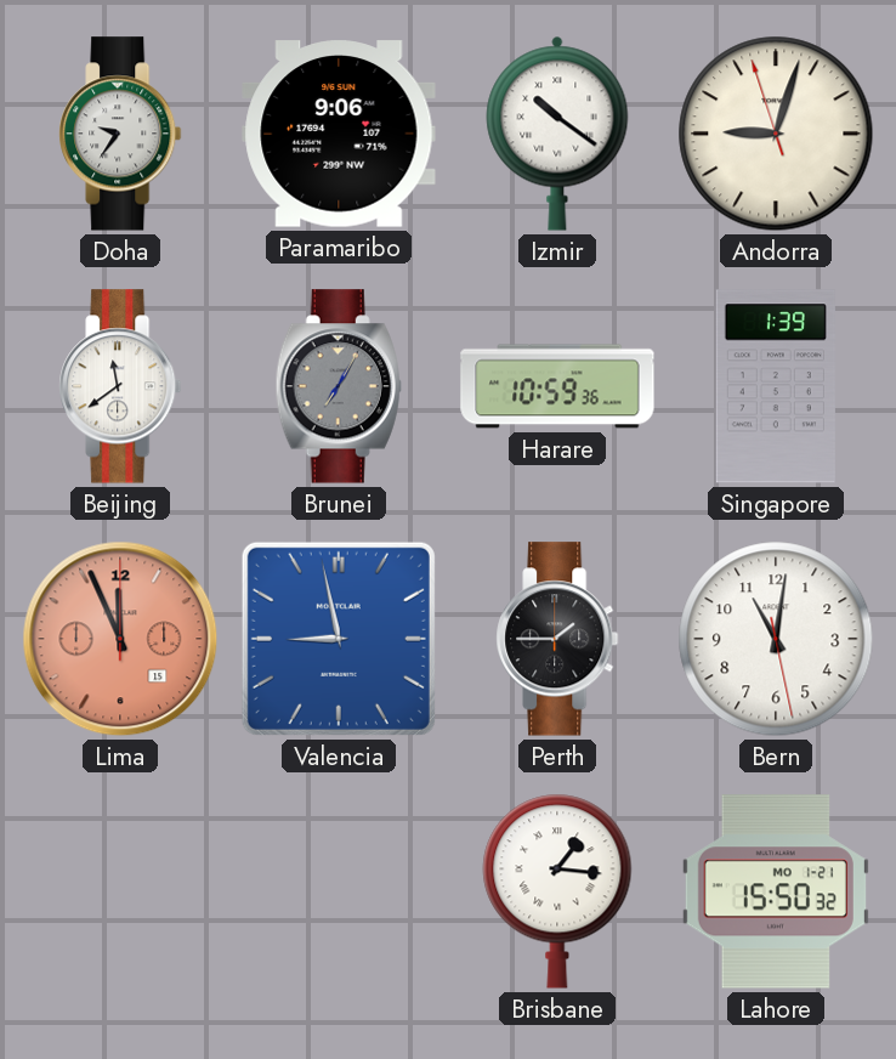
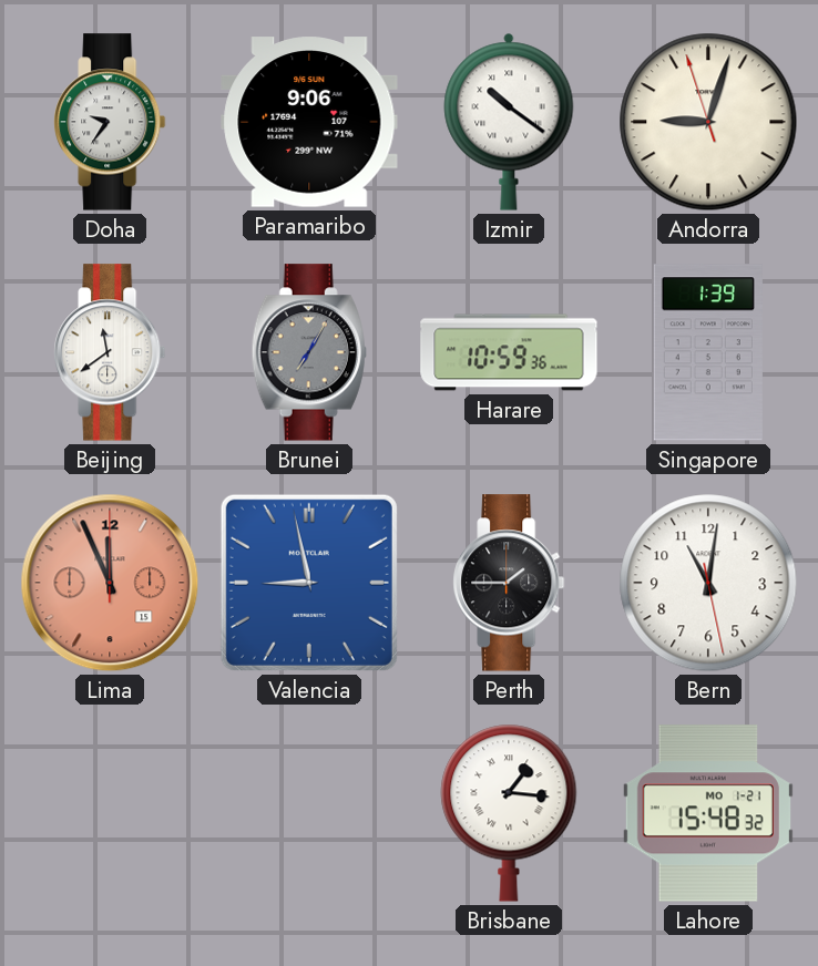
Lahore: 15:50 -> 15:48
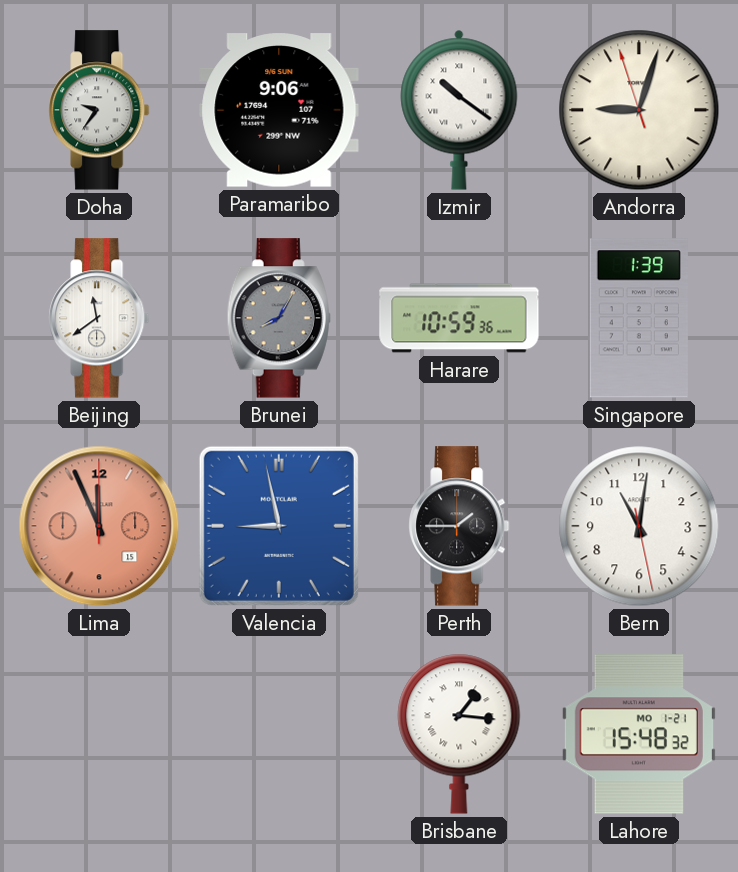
Brunei: 7:05 -> 8:05
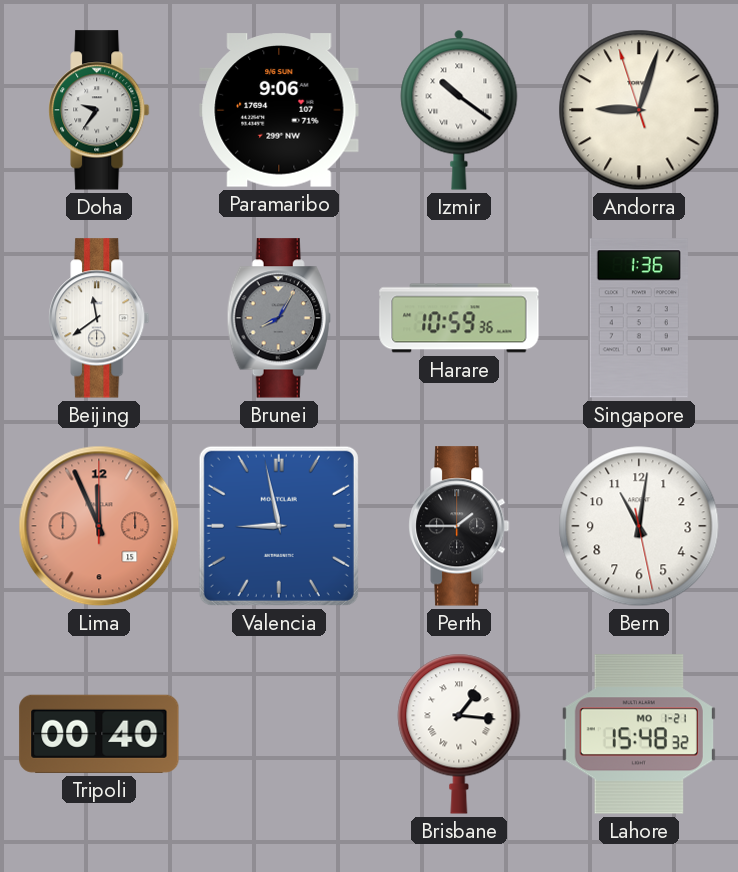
Singapore: 1:39 -> 1:36
Tripoli: none -> 00:40
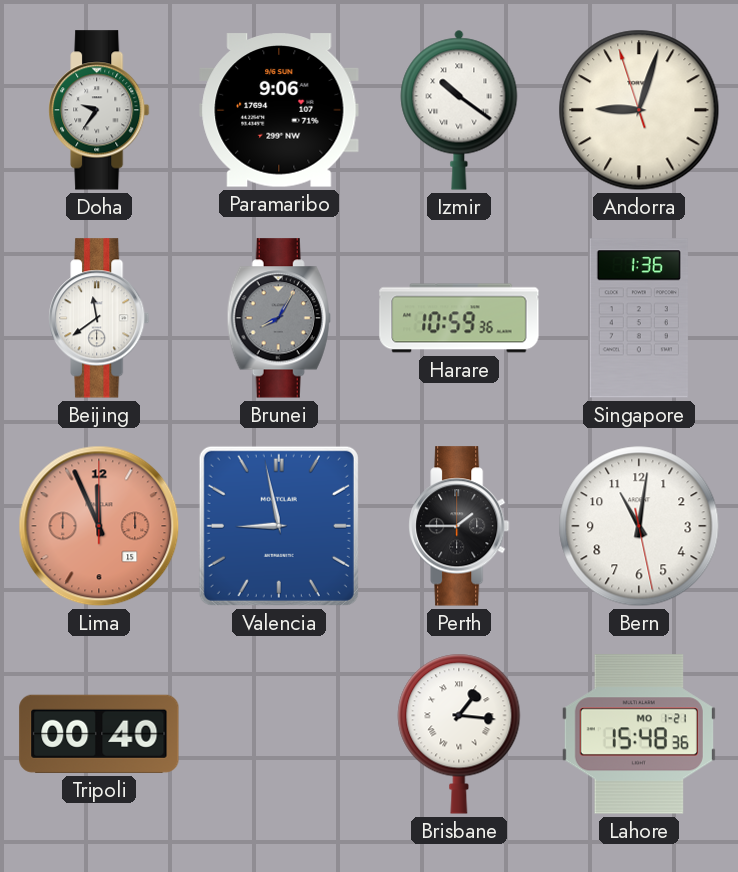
Lahore: 15:48:32 -> 15:48:36
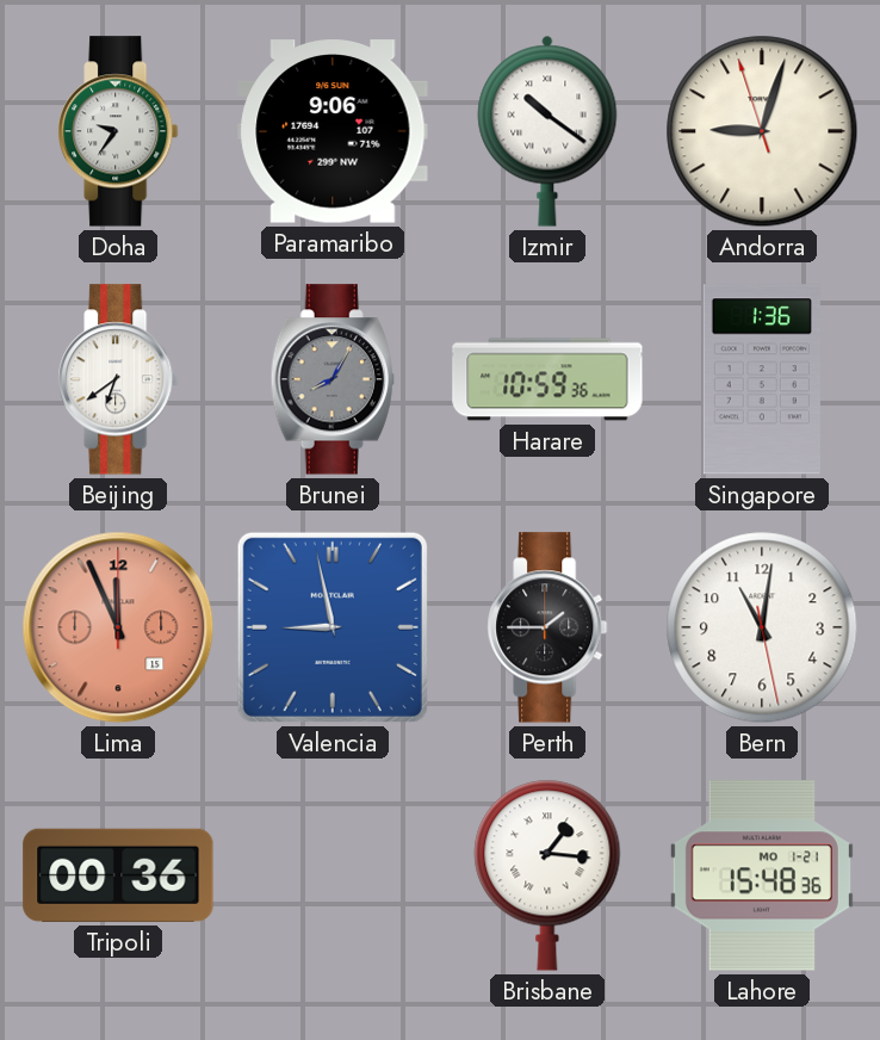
Beijing: 11:39 -> 6:39
Tripoli: 00:40 -> 00:36
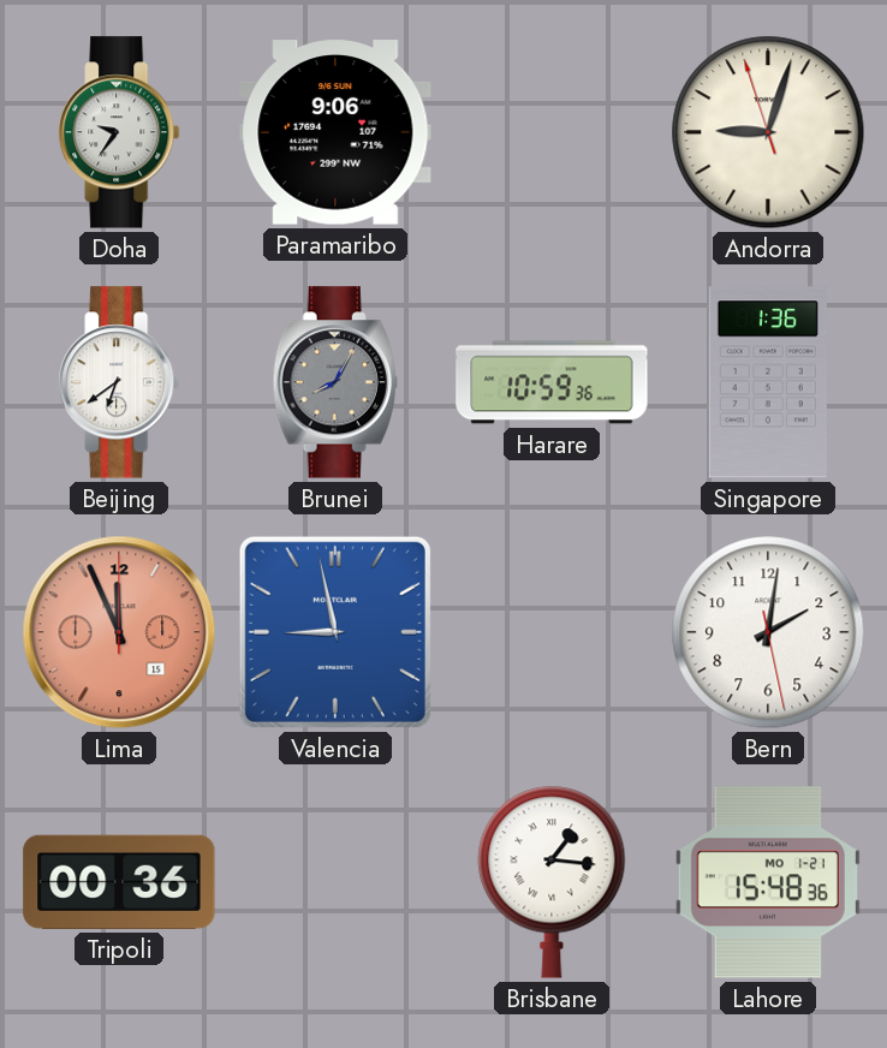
Izmir: 10:21 -> none
Perth: 1:45 -> none
Bern: 11:01 -> 2:01
